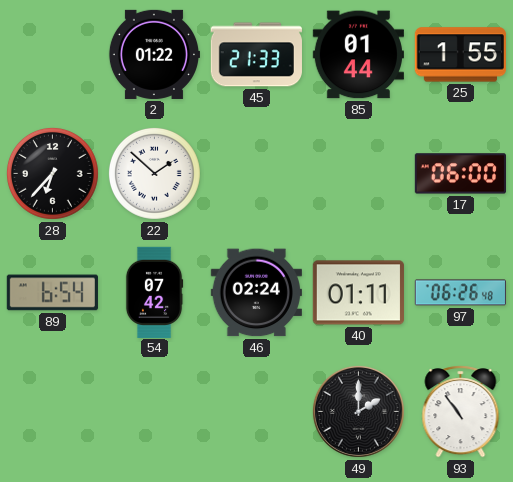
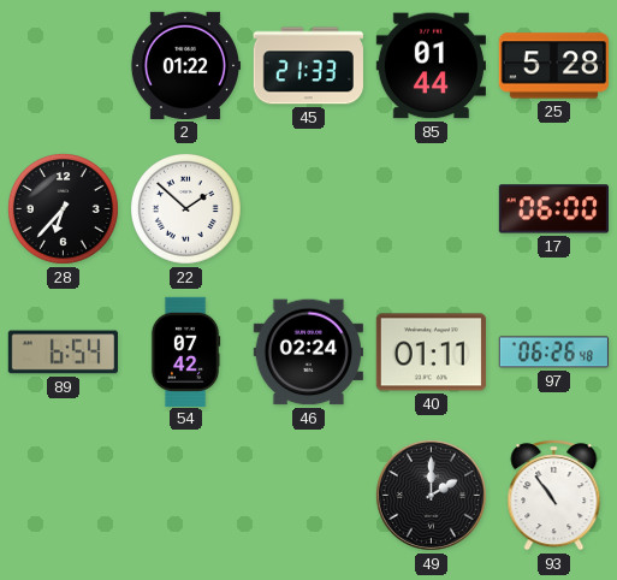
25: 1:55 -> 5:28
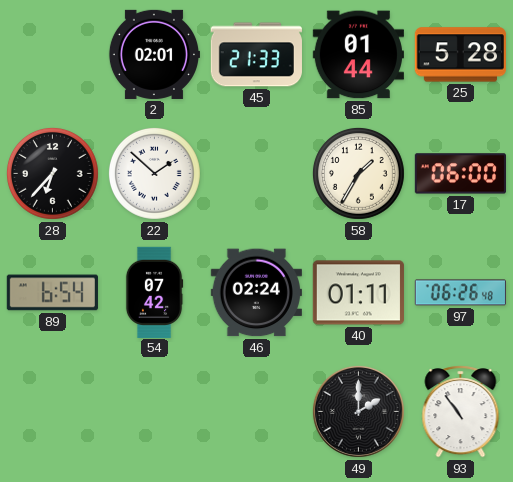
2: 01:22 -> 02:01
58: none -> 1:35
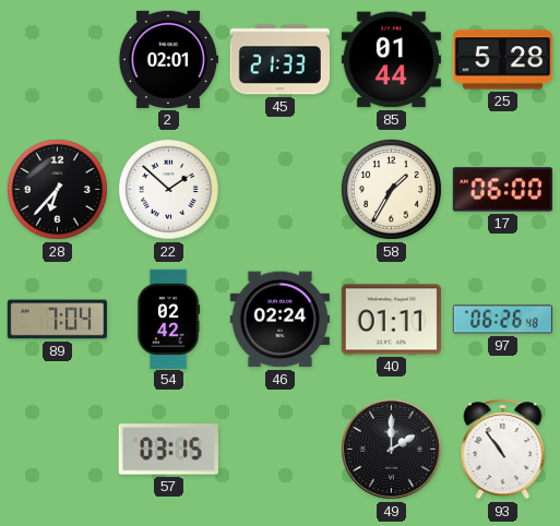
89: 6:54 -> 7:04
54: 07:42 -> 02:42
57: none -> 03:15
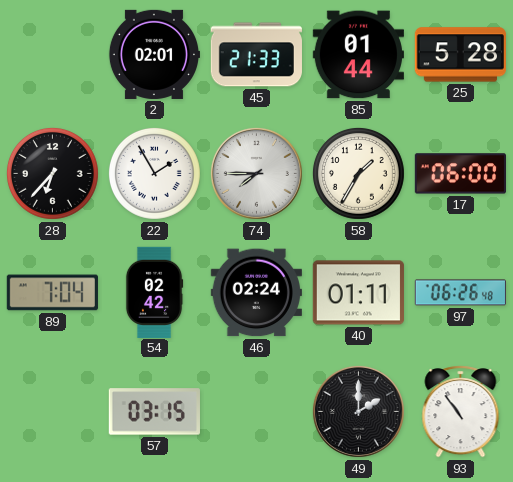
22: 1:52 -> 1:55
74: none -> 7:45
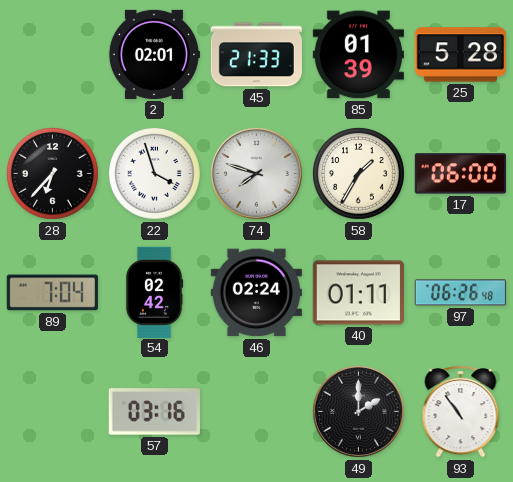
85: 01:44 -> 01:39
22: 1:55 -> 3:57
74: 7:45 -> 7:48
57: 03:15 -> 03:16
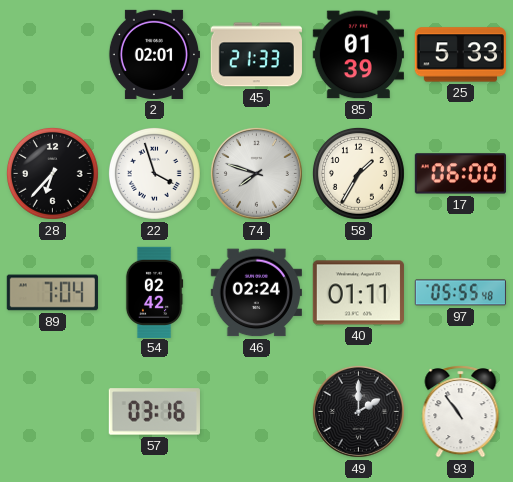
25: 5:28 -> 5:33
97: 06:26 -> 05:55
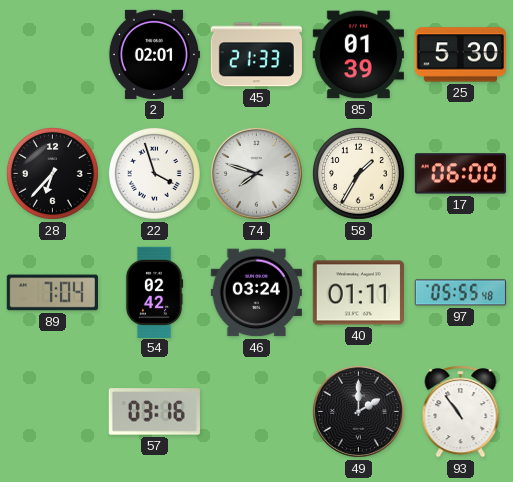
25: 5:33 -> 5:30
46: 02:24 -> 03:24
